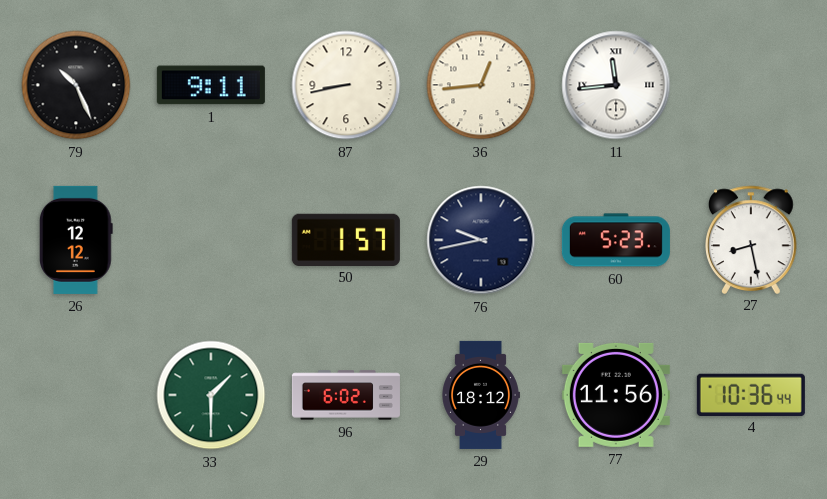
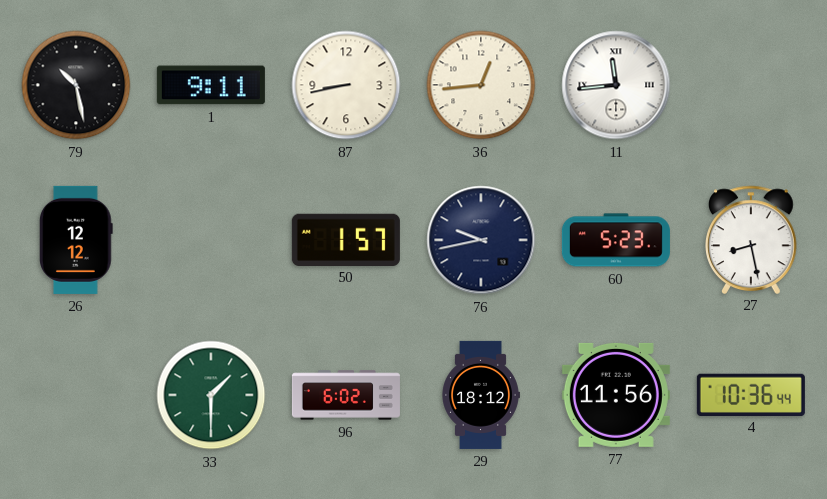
79: 10:26 -> 10:28
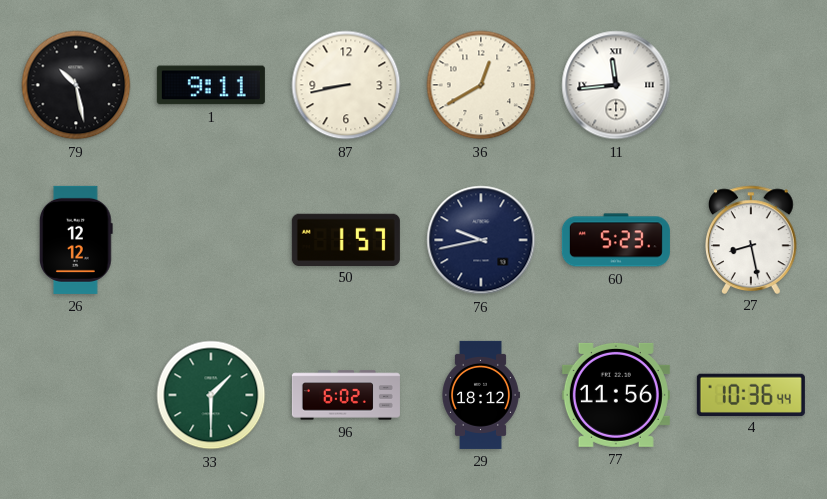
36: 12:44 -> 12:40
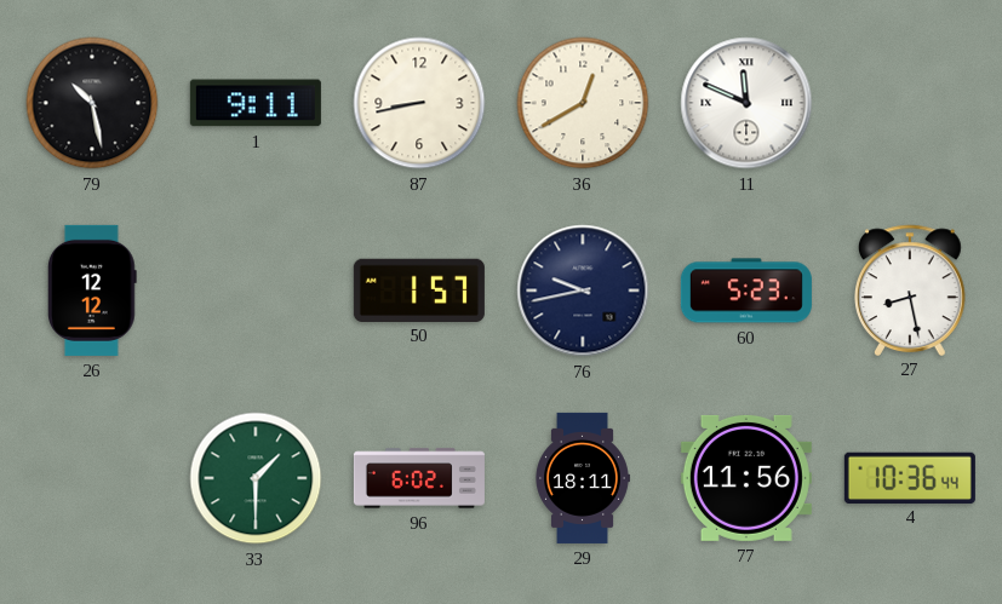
11: 11:44 -> 11:49
29: 18:12 -> 18:11
